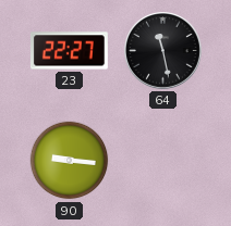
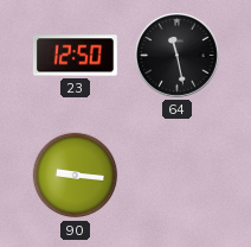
23: 22:27 -> 12:50
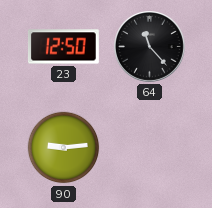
64: 11:28 -> 11:23
90: 9:16 -> 9:14
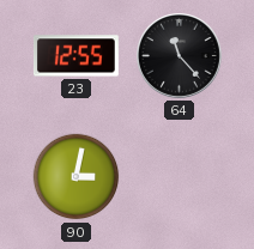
23: 12:50 -> 12:55
90: 9:14 -> 3:02
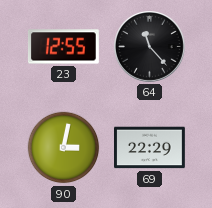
69: none -> 22:29
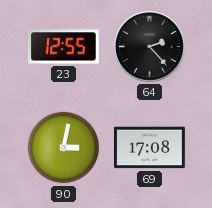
64: 11:23 -> 2:23
69: 22:29 -> 17:08
